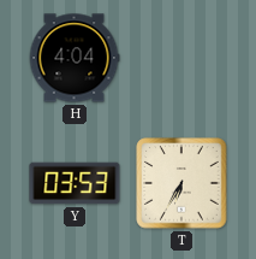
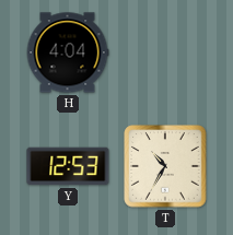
Y: 03:53 -> 12:53
T: 6:35 -> 10:35
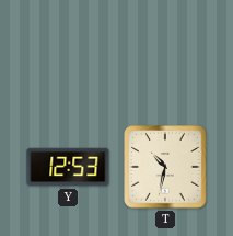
H: 4:04 -> none
T: 10:35 -> 10:32
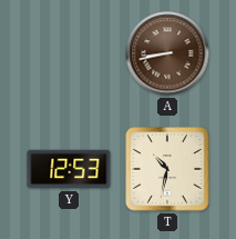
A: none -> 8:43
